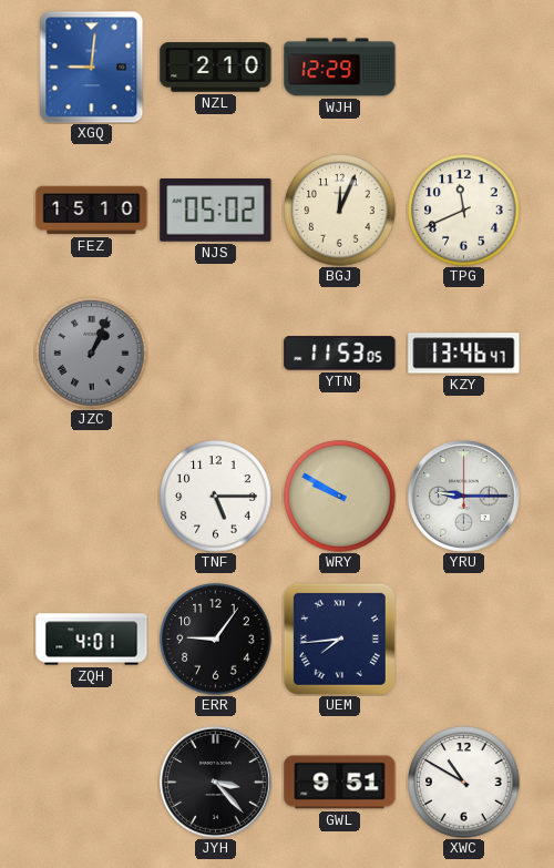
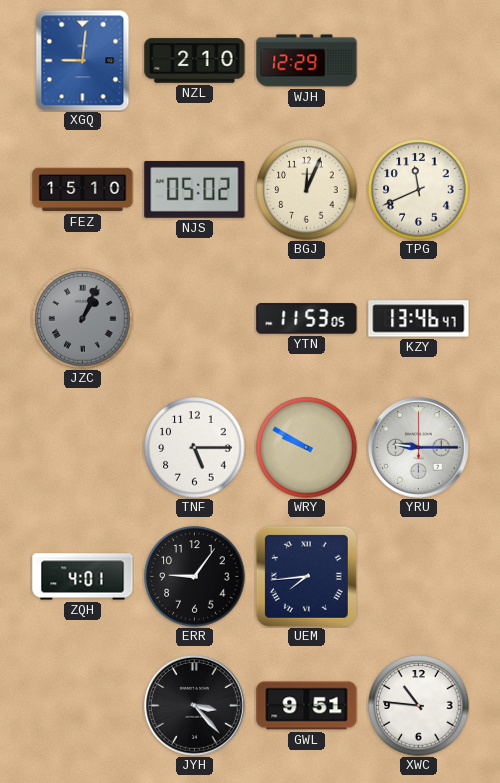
XWC: 10:50 -> 10:46
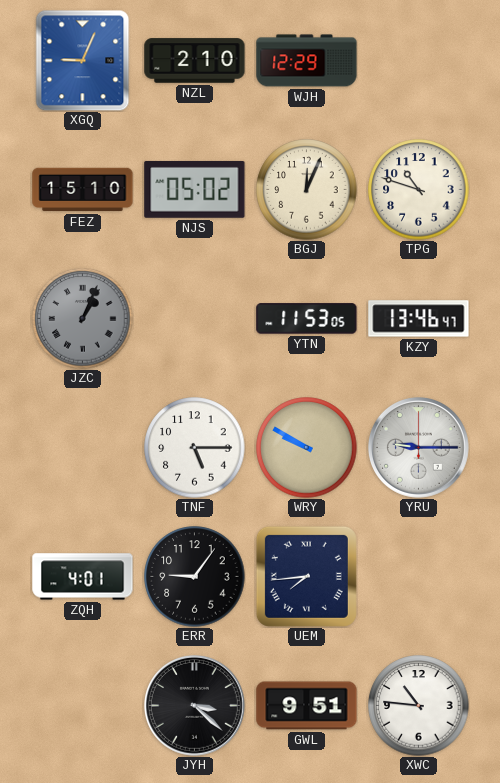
XGQ: 9:01 -> 9:04
TPG: 11:41 -> 10:48
JYH: 3:23 -> 3:22
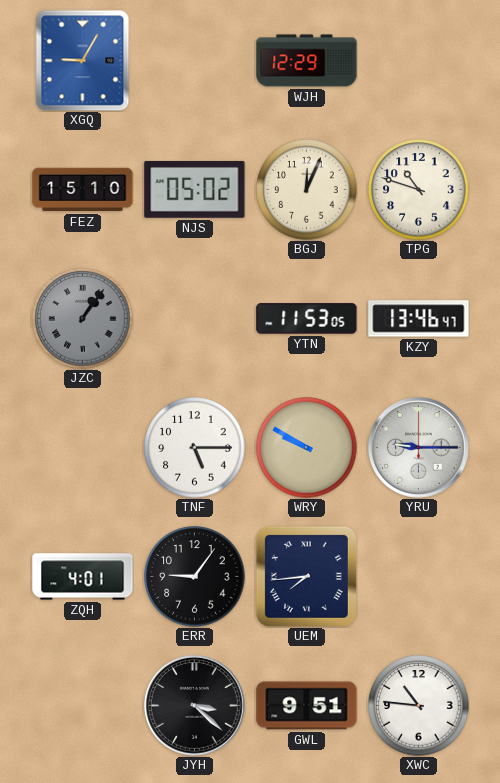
XGQ: 9:04 -> 9:05
NZL: 2:10 -> none
JZC: 1:04 -> 1:06
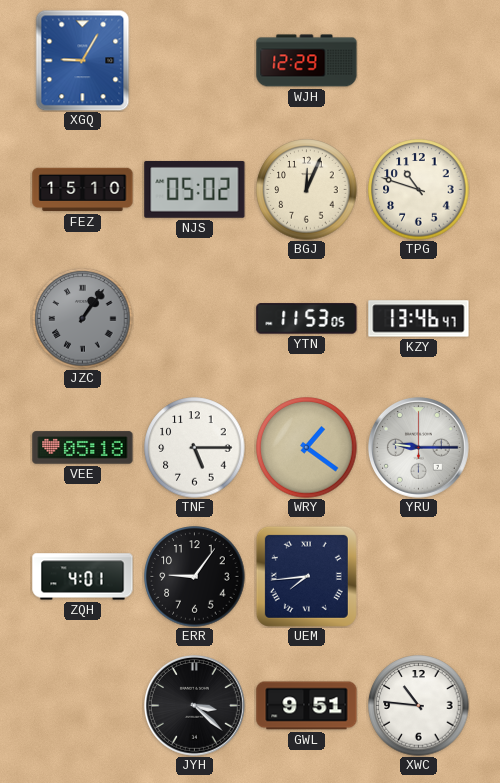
VEE: none -> 05:18
WRY: 9:50 -> 1:21
